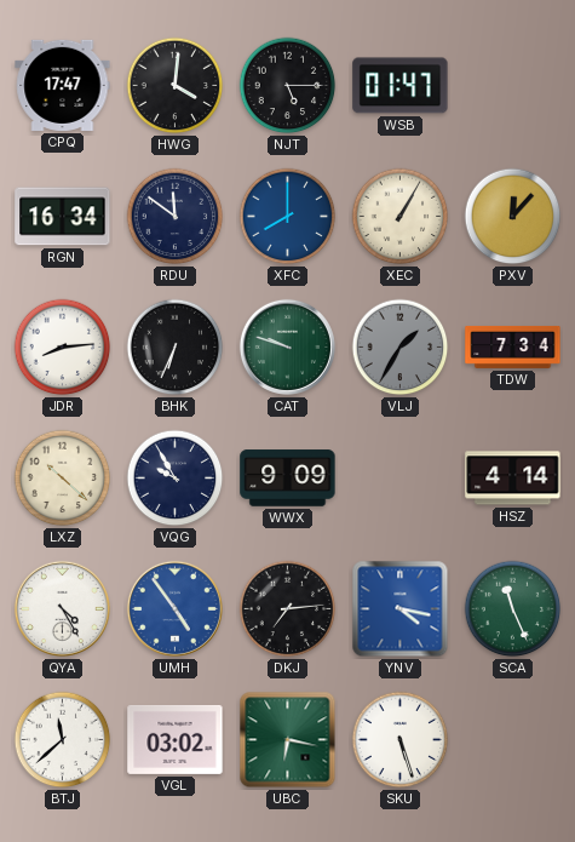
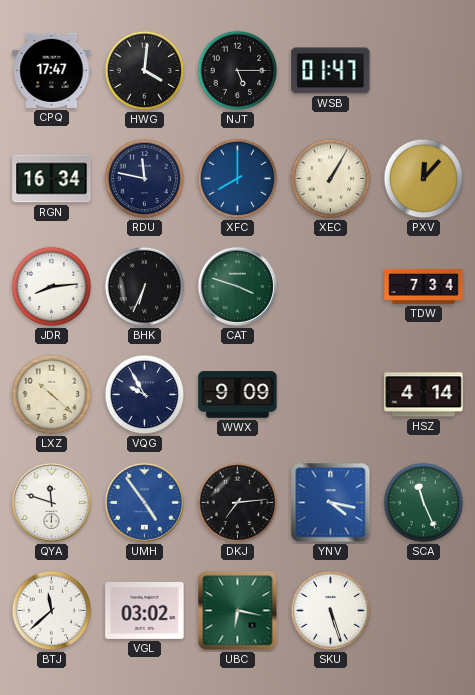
RDU: 11:51 -> 11:47
CAT: 9:48 -> 3:48
VLJ: 1:35 -> none
QYA: 4:25 -> 11:48
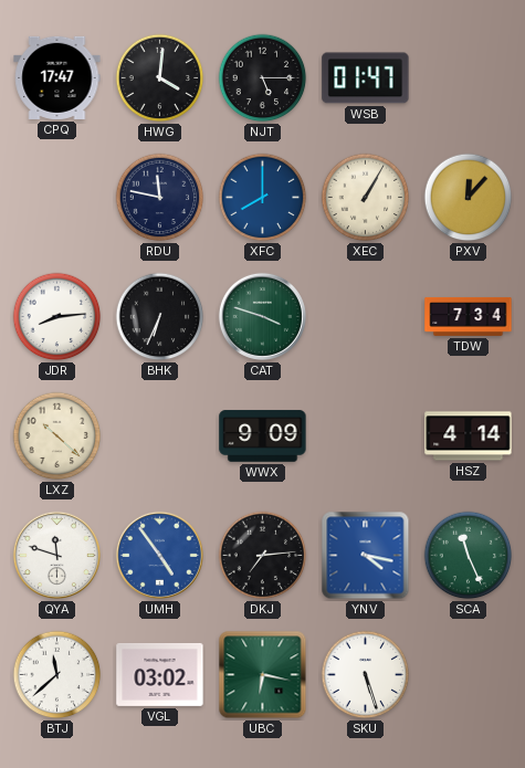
RGN: 16:34 -> none
VQG: 9:55 -> none
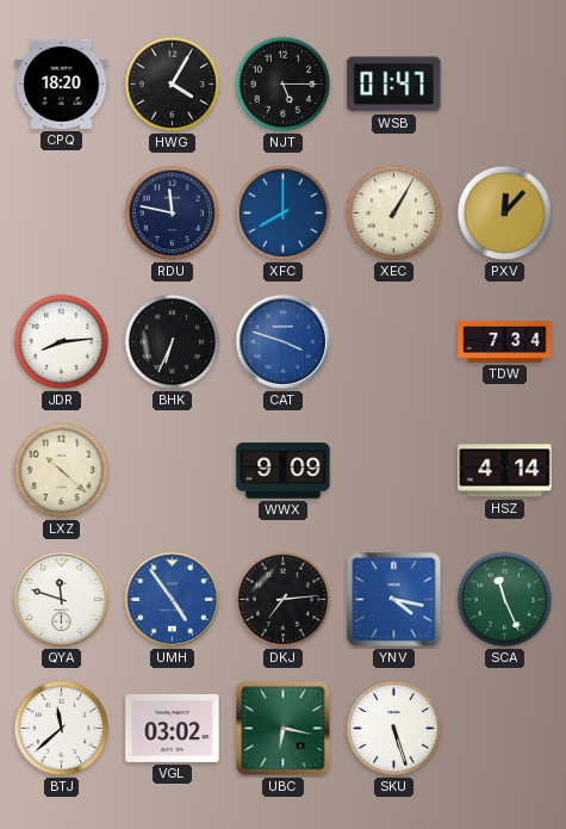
CPQ: 17:47 -> 18:20
HWG: 4:01 -> 4:05
CAT dial: green -> blue
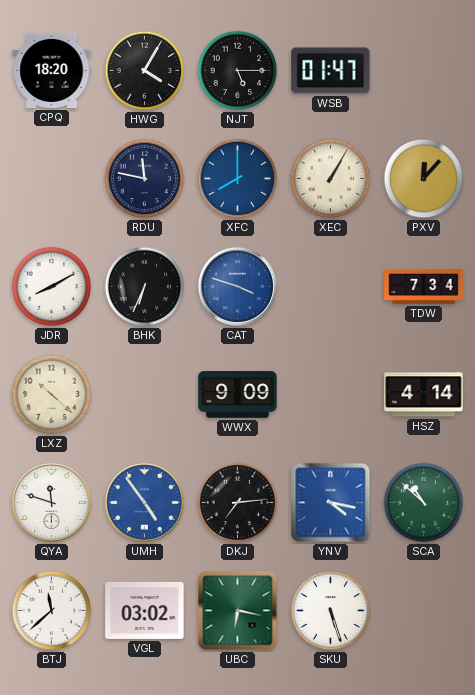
JDR: 8:14 -> 8:10
SCA: 11:26 -> 10:52
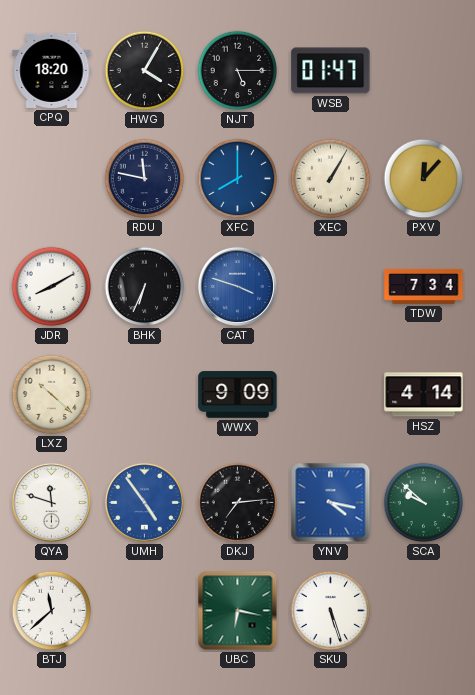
SCA: 10:52 -> 9:52
VGL: 03:02 -> none
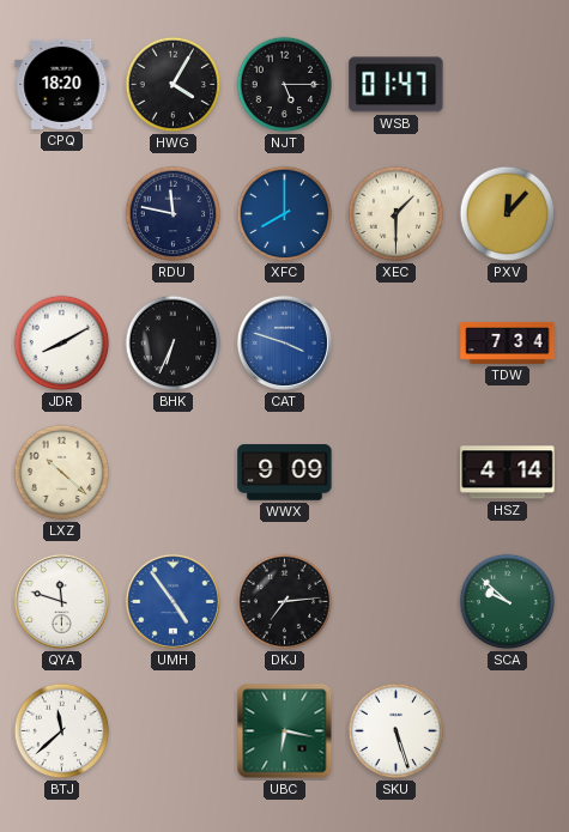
XEC: 1:05 -> 1:30
YNV: 4:17 -> none
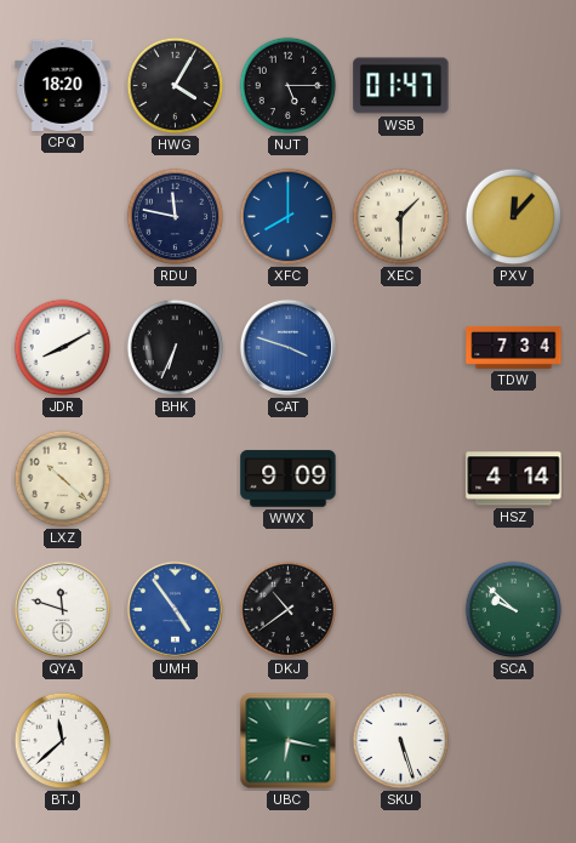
DKJ: 7:14 -> 10:39
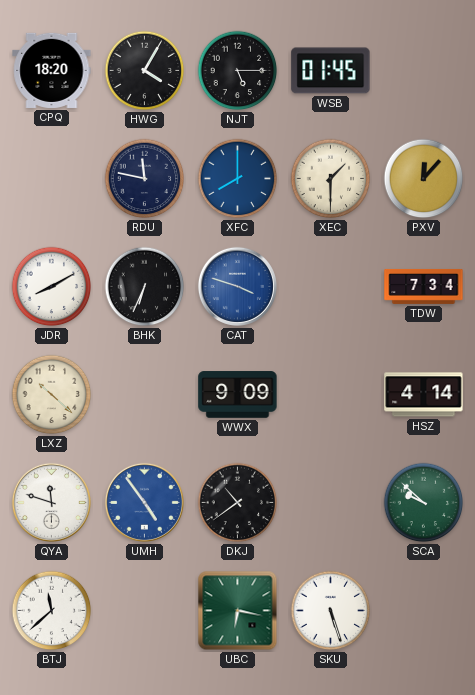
WSB: 01:47 -> 01:45
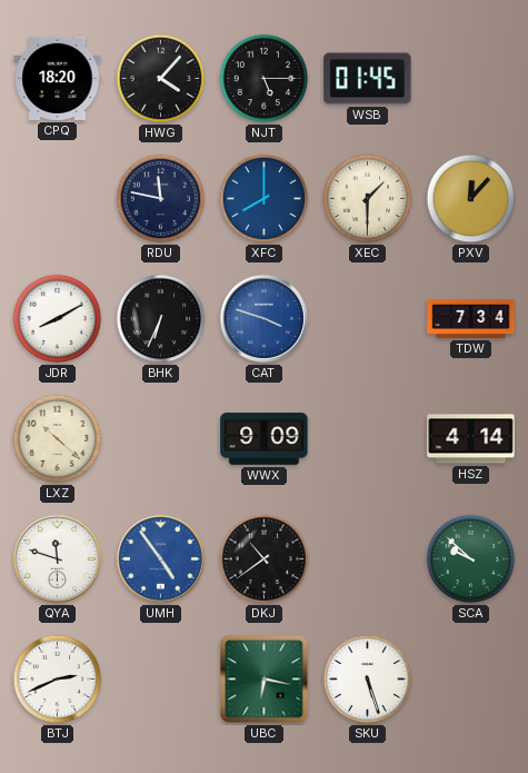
HWG: 4:05 -> 4:07
BTJ: 11:38 -> 2:41
